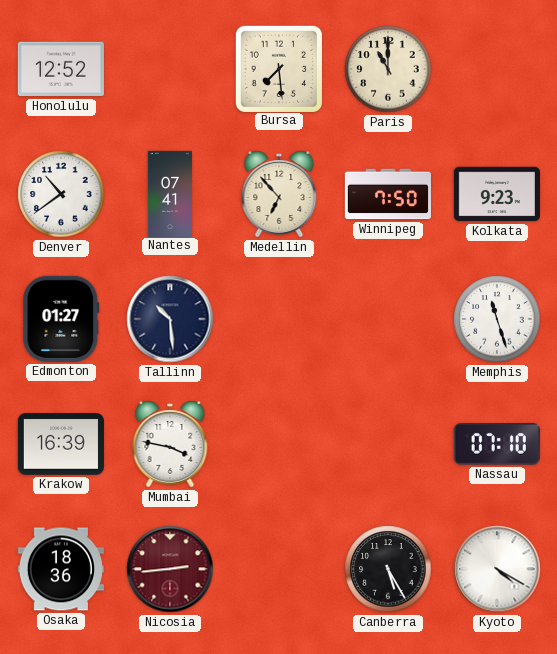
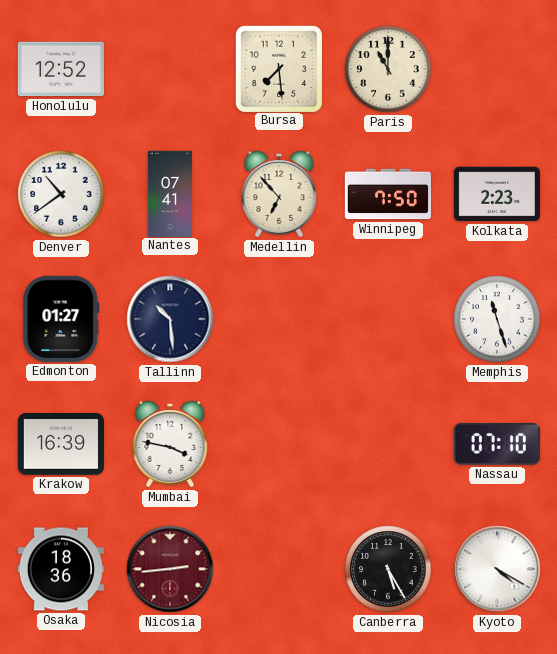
Kolkata: 9:23 -> 2:23
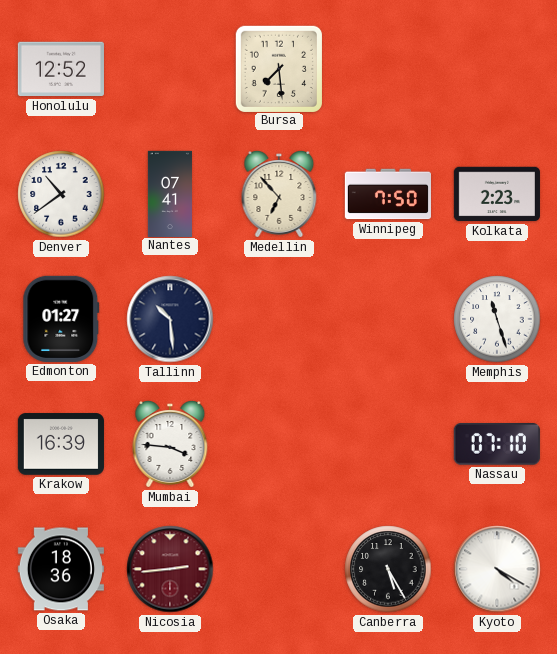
Paris: 11:00 -> none
Mumbai: 3:47 -> 3:46
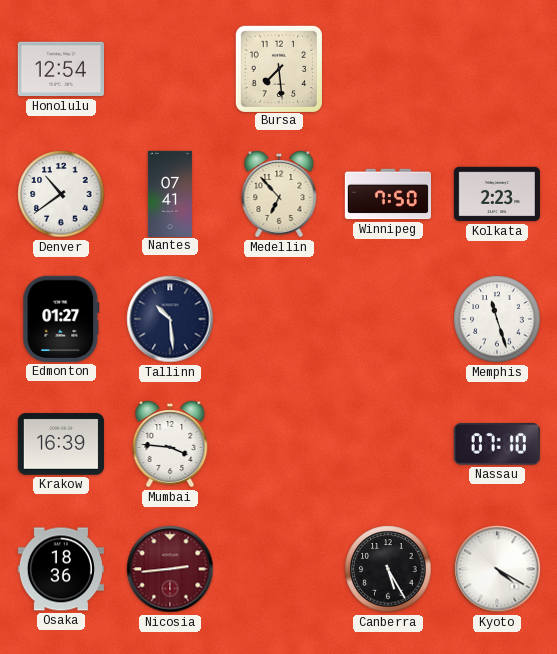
Honolulu: 12:52 -> 12:54
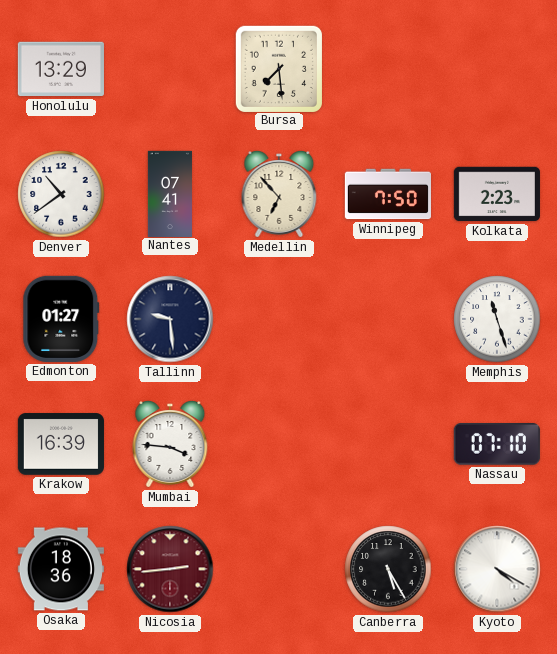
Honolulu: 12:54 -> 13:29
Tallinn: 10:29 -> 9:29
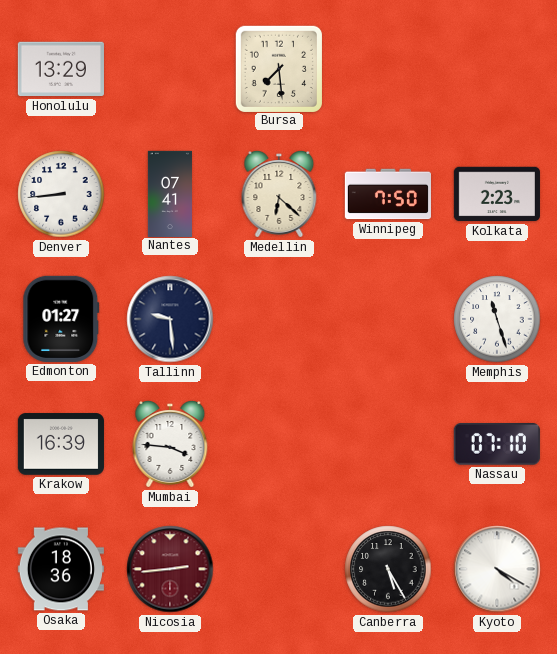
Denver: 10:39 -> 8:44
Medellin: 6:53 -> 6:22
